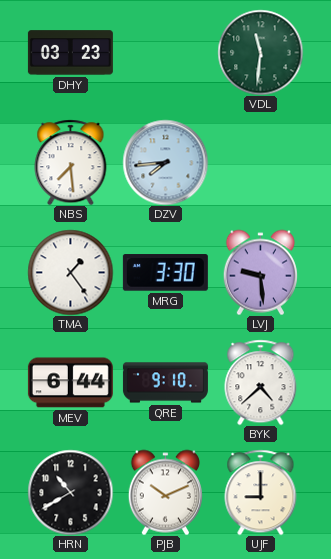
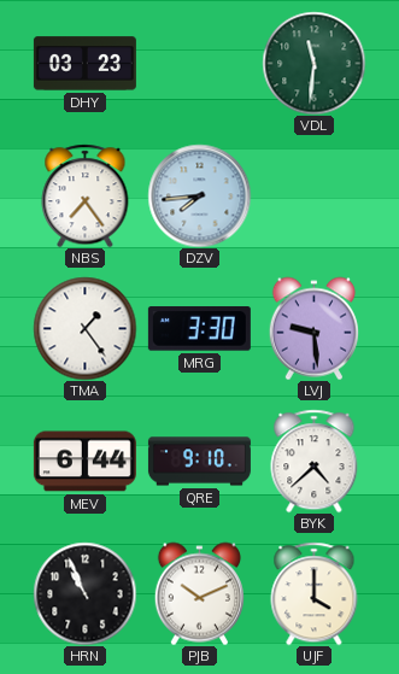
NBS: 7:29 -> 7:24
HRN: 10:40 -> 10:56
UJF: 9:00 -> 4:00
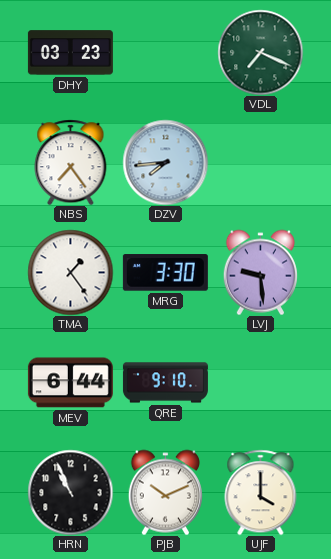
VDL: 11:31 -> 7:19
BYK: 4:38 -> none
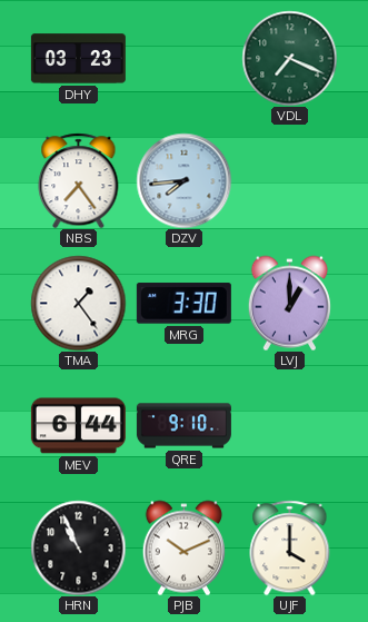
LVJ: 9:29 -> 1:00
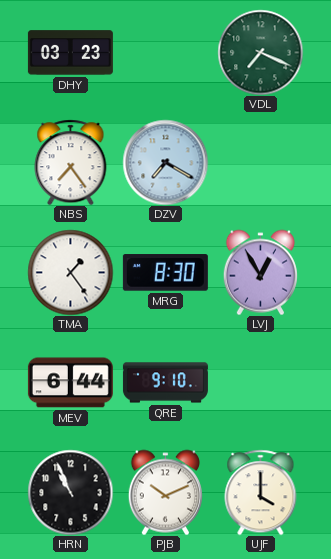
DZV: 7:44 -> 7:20
MRG: 3:30 -> 8:30
LVJ: 1:00 -> 12:55
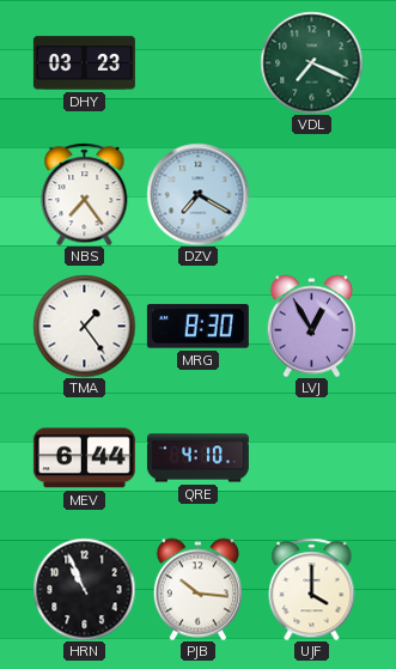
QRE: 9:10 -> 4:10
PJB: 10:11 -> 10:16
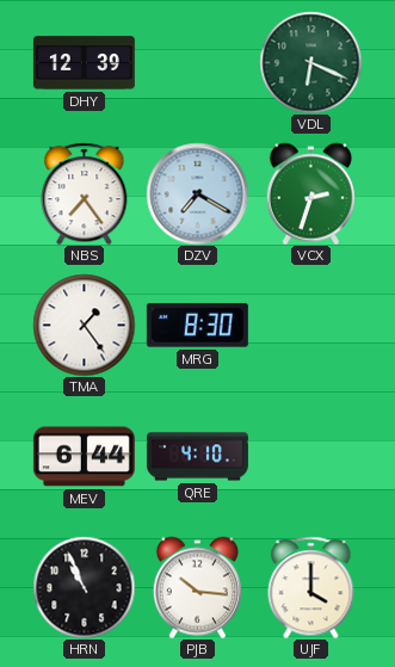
DHY: 03:23 -> 12:39
VDL: 7:19 -> 6:19
VCX: none -> 2:33
LVJ: 12:55 -> none
